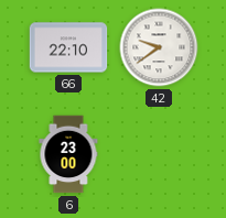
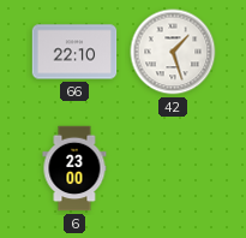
42: 9:39 -> 1:27
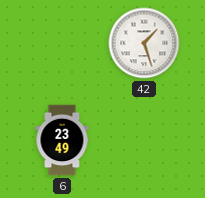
66: 22:10 -> none
6: 23:00 -> 23:49
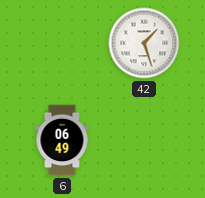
6: 23:49 -> 06:49
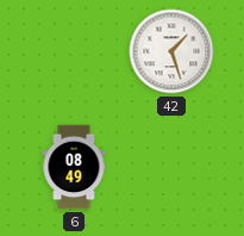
6: 06:49 -> 08:49
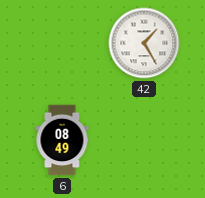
42: 1:27 -> 1:25
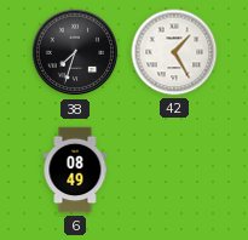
38: none -> 7:33
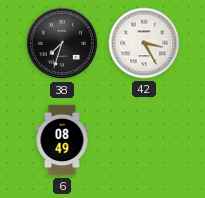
42: 1:25 -> 3:25
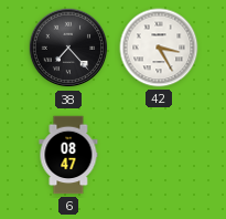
38: 7:33 -> 7:23
6: 08:49 -> 08:47
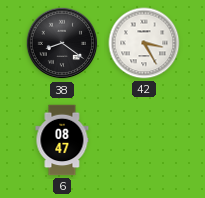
38: 7:23 -> 8:21
